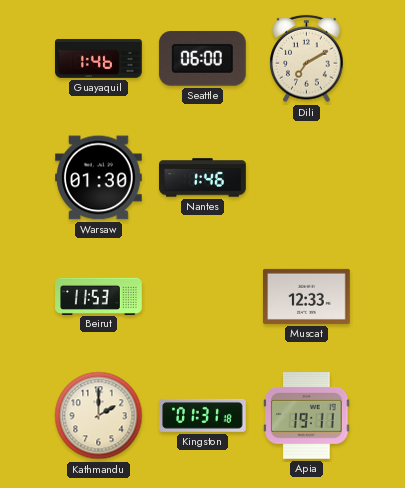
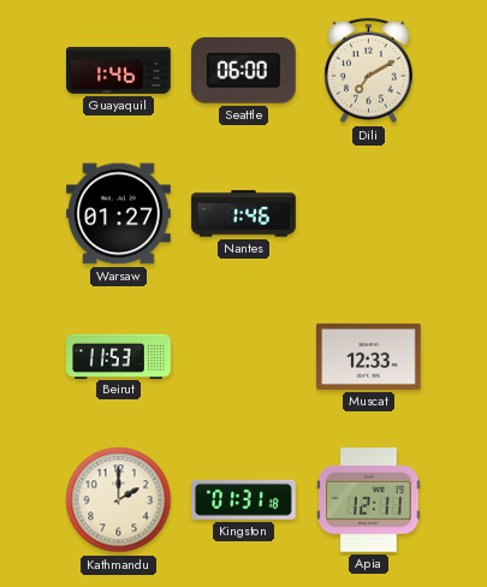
Warsaw: 01:30 -> 01:27
Apia: 19:11 -> 12:11
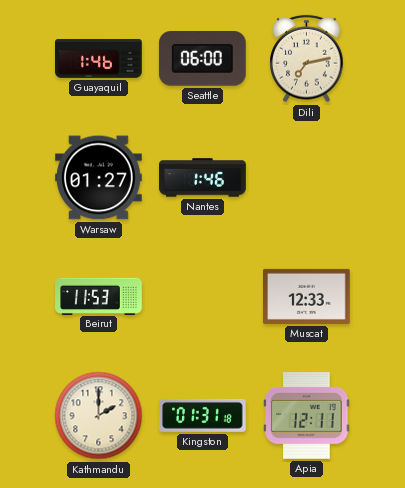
Dili: 7:10 -> 7:13
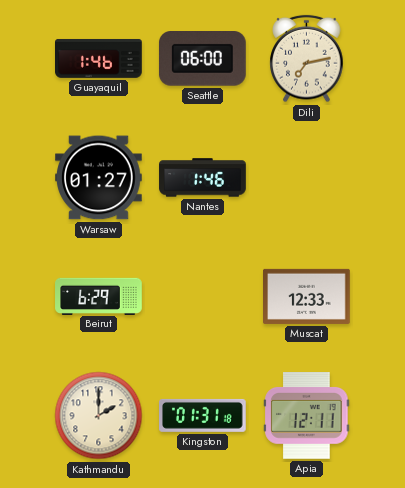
Beirut: 11:53 -> 6:29
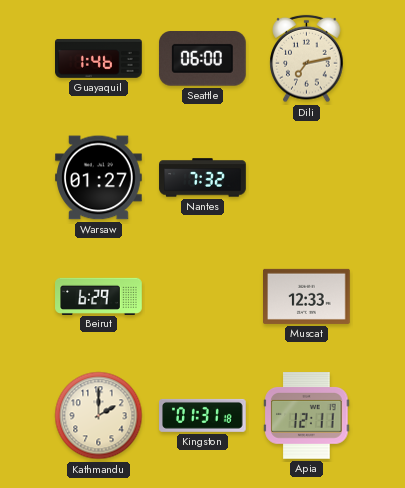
Nantes: 1:46 -> 7:32
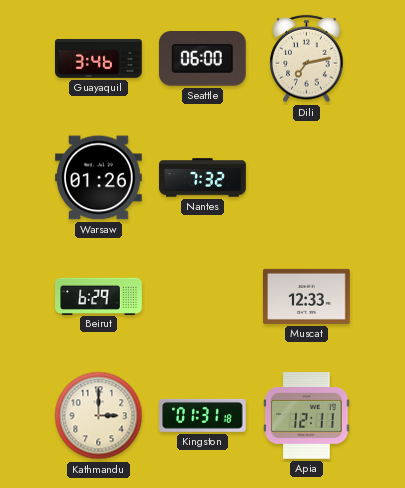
Guayaquil: 1:46 -> 3:46
Warsaw: 01:27 -> 01:26
Kathmandu: 2:00 -> 3:00
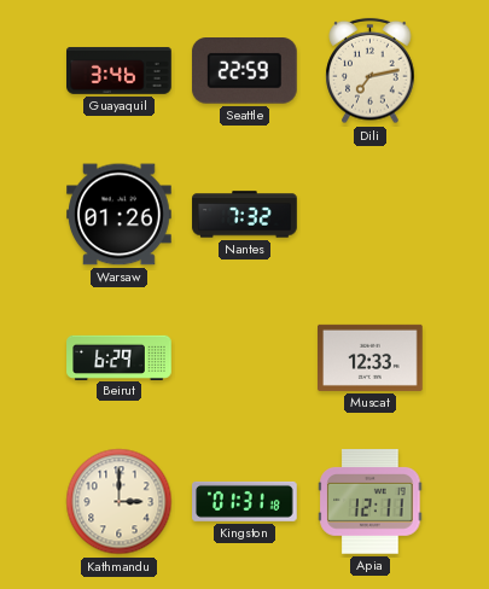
Seattle: 06:00 -> 22:59
